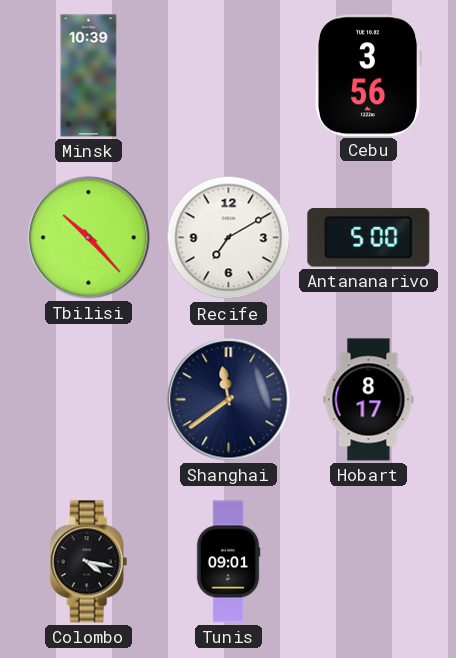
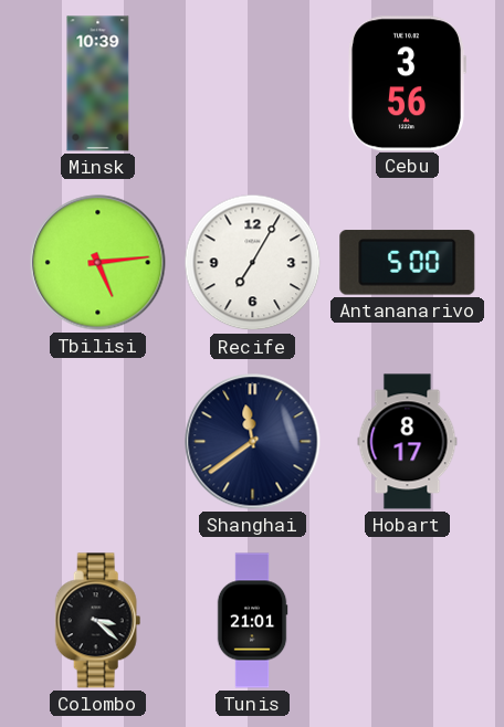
Tbilisi: 10:23 -> 5:14
Recife: 7:10 -> 7:05
Colombo: 4:17 -> 3:22
Tunis: 09:01 -> 21:01
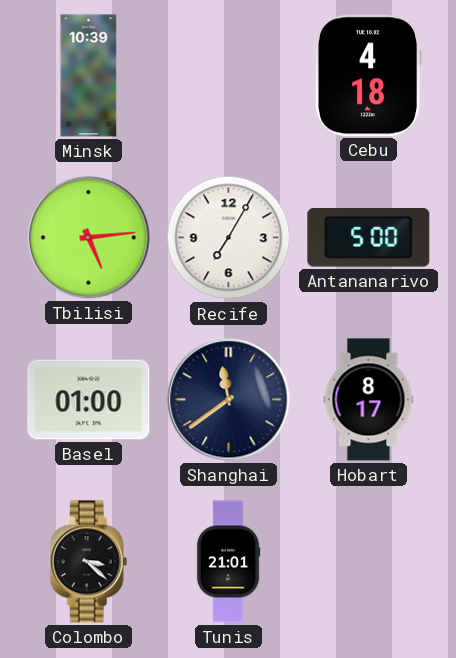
Cebu: 3:56 -> 4:18
Basel: none -> 01:00
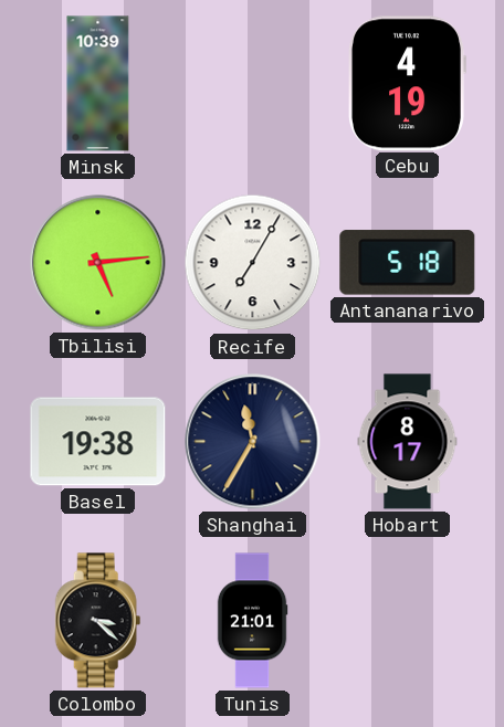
Cebu: 4:18 -> 4:19
Antananarivo: 5:00 -> 5:18
Basel: 01:00 -> 19:38
Shanghai: 11:39 -> 11:35
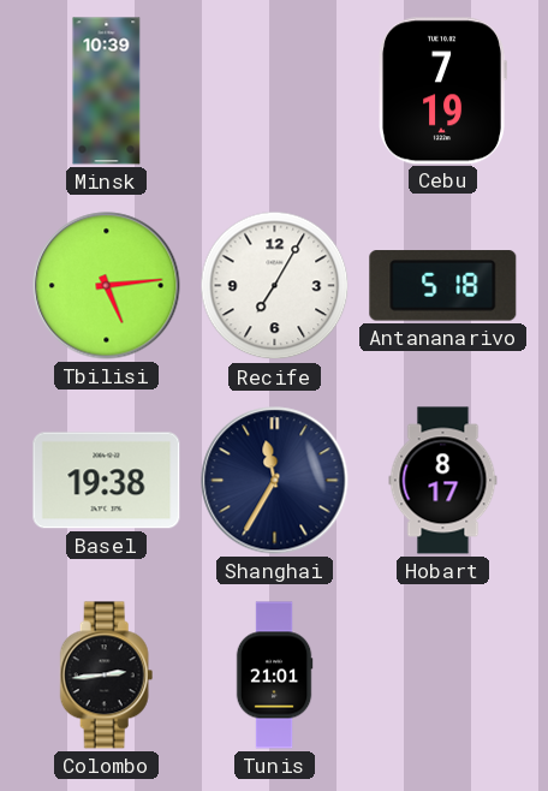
Cebu: 4:19 -> 7:19
Colombo: 3:22 -> 2:44
